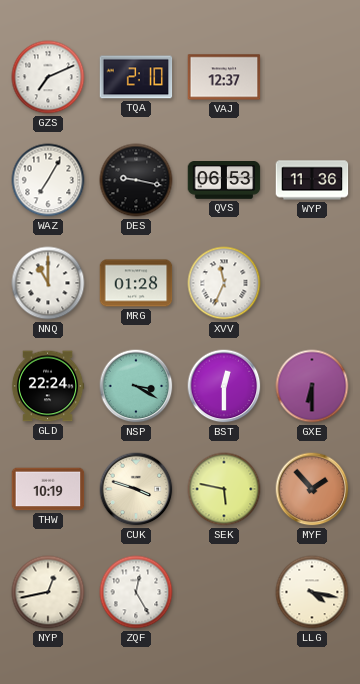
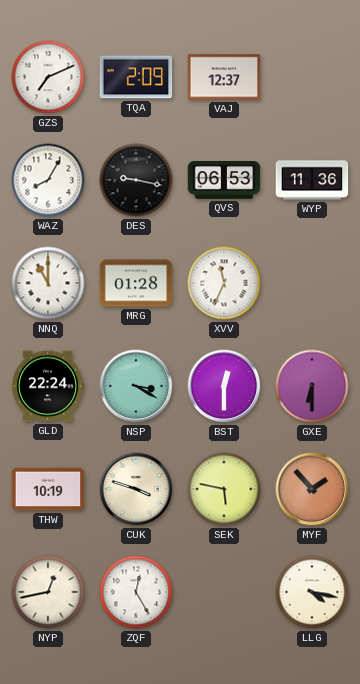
TQA: 2:10 -> 2:09
WAZ: 7:05 -> 8:05
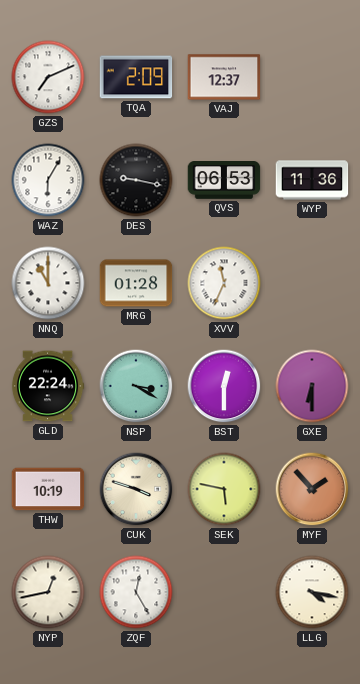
WAZ: 8:05 -> 6:05
